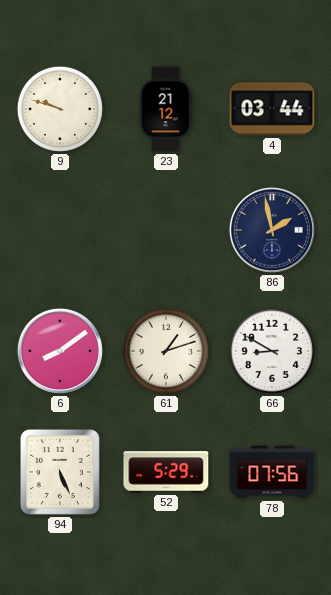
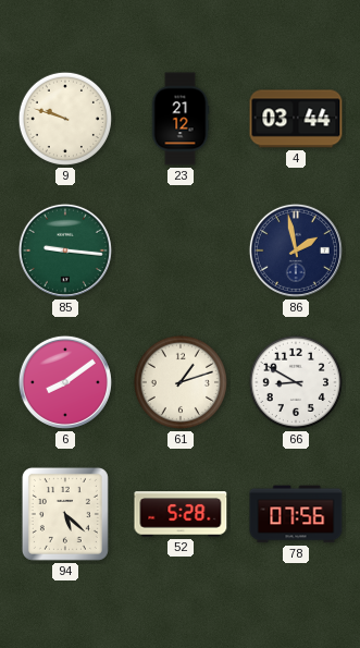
85: none -> 9:16
94: 5:26 -> 5:22
52: 5:29 -> 5:28
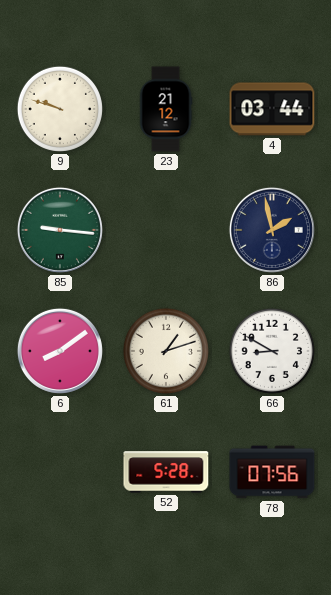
94: 5:22 -> none
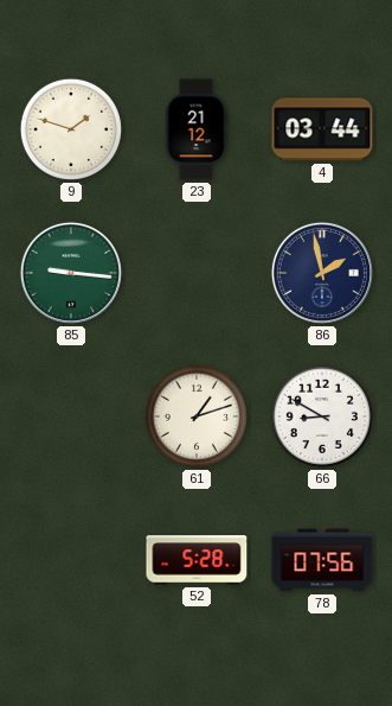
9: 9:48 -> 1:48
6: 8:09 -> none
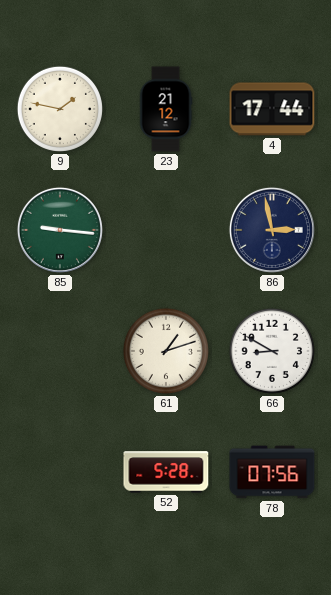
9: 1:48 -> 1:47
4: 03:44 -> 17:44
86: 1:58 -> 2:58
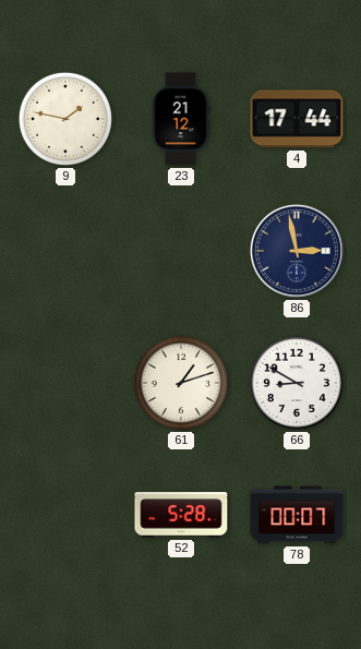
85: 9:16 -> none
78: 07:56 -> 00:07
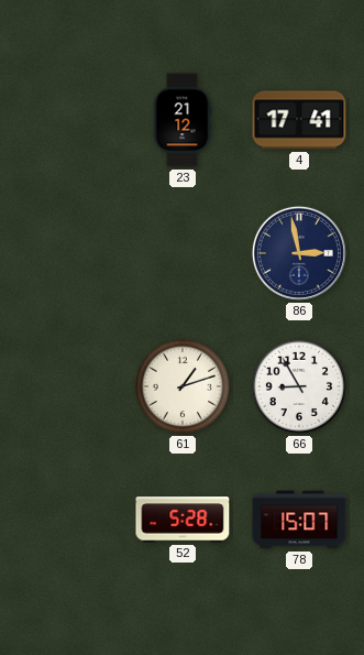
9: 1:47 -> none
4: 17:44 -> 17:41
66: 8:50 -> 8:55
78: 00:07 -> 15:07
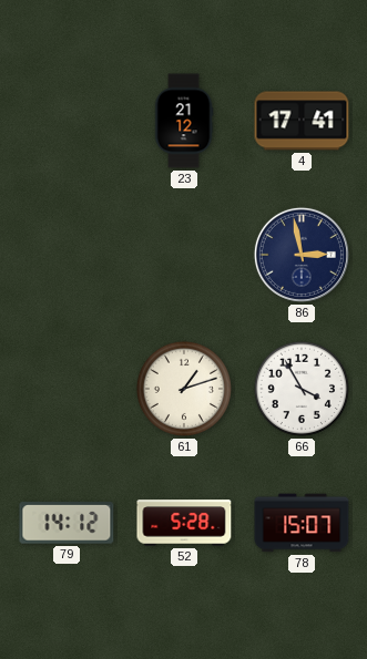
66: 8:55 -> 3:55
79: none -> 14:12
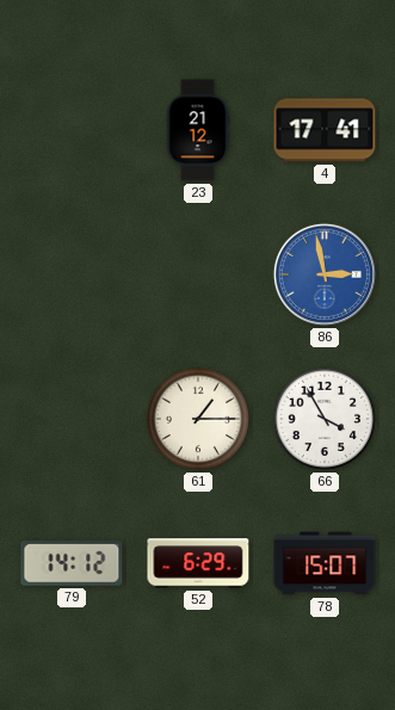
86 dial: navy -> blue
61: 1:12 -> 1:15
52: 5:28 -> 6:29
